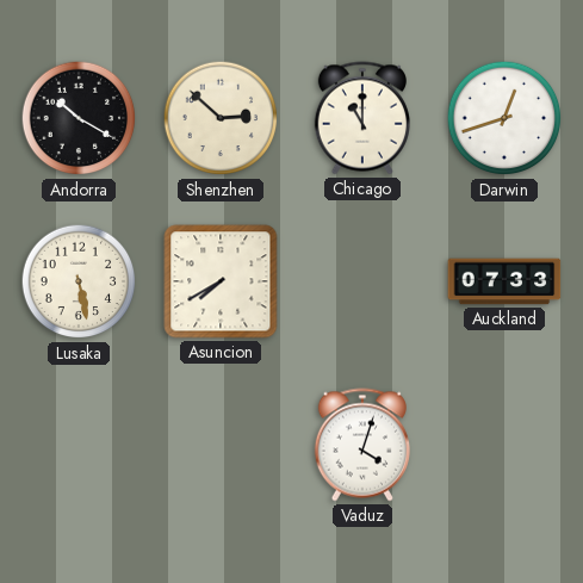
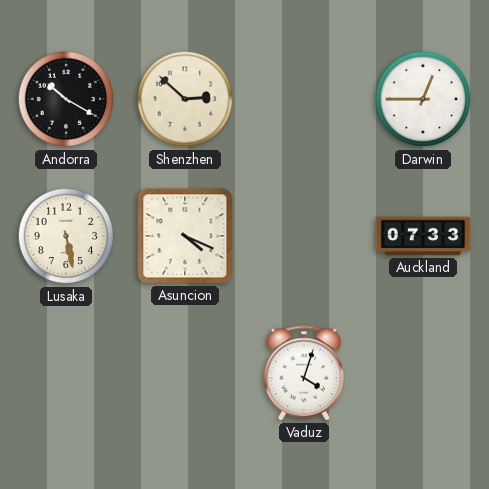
Chicago: 11:00 -> none
Darwin: 12:42 -> 12:45
Asuncion: 7:40 -> 4:19
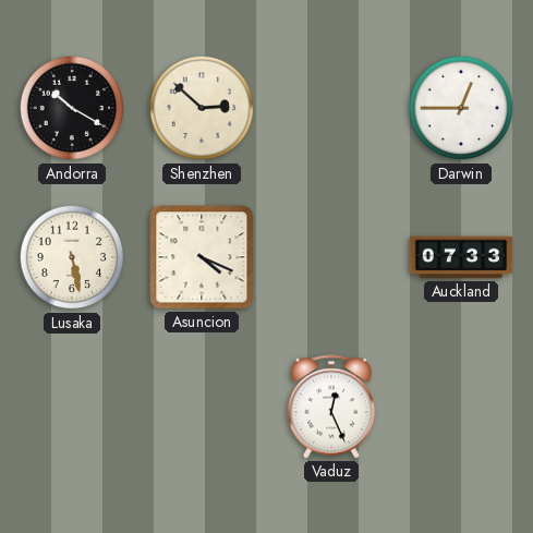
Vaduz: 4:03 -> 12:26
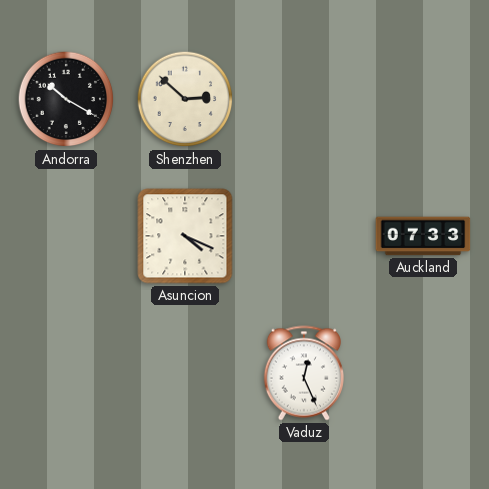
Darwin: 12:45 -> none
Lusaka: 5:28 -> none
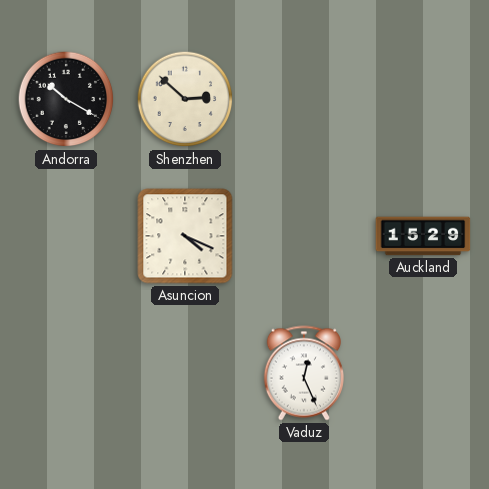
Auckland: 07:33 -> 15:29
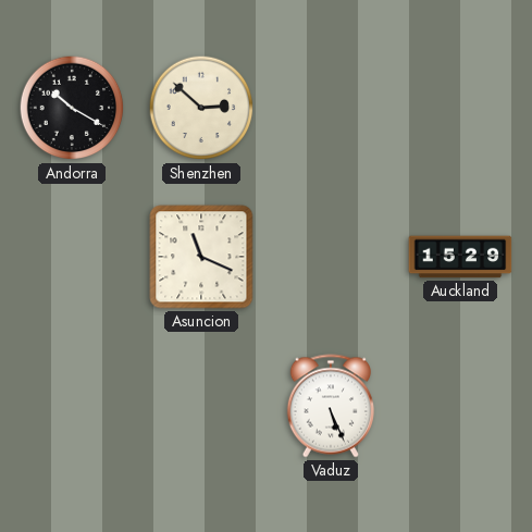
Asuncion: 4:19 -> 11:19
Vaduz: 12:26 -> 5:26
